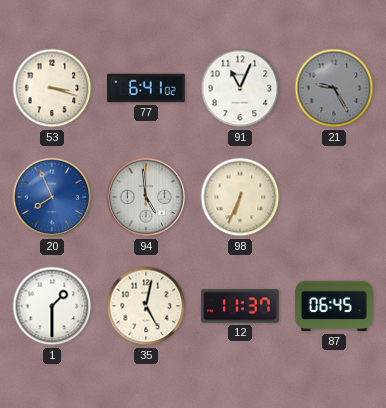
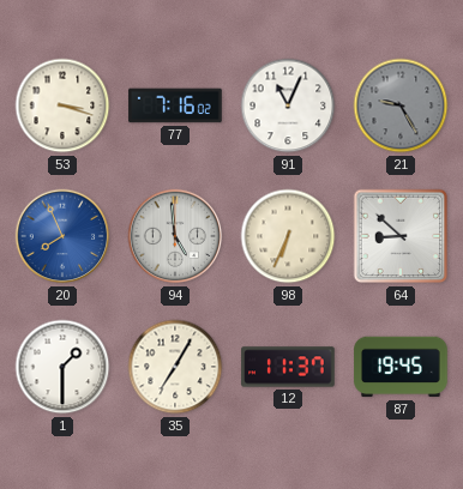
77: 6:41 -> 7:16
64: none -> 8:52
35: 5:02 -> 7:05
87: 06:45 -> 19:45
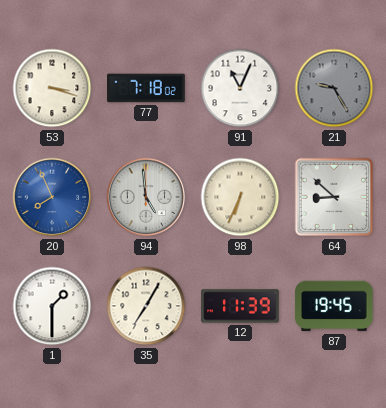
77: 7:16 -> 7:18
12: 11:37 -> 11:39
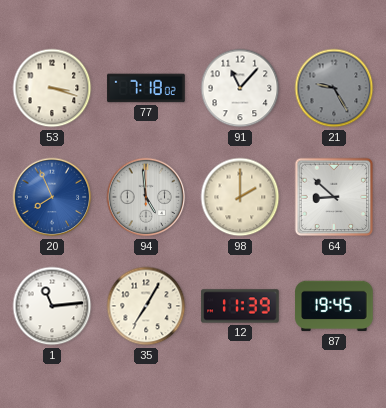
91: 11:04 -> 11:07
98: 6:34 -> 2:00
1: 1:30 -> 11:14
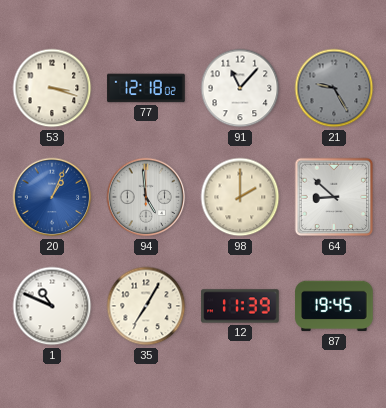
77: 7:18 -> 12:18
20: 7:56 -> 1:04
1: 11:14 -> 10:49
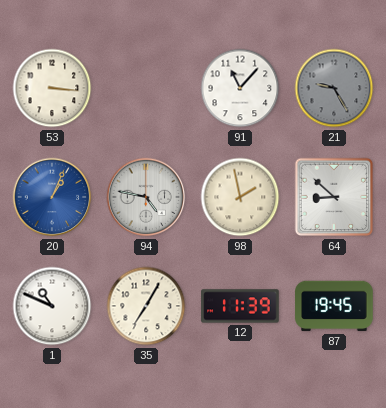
53: 3:18 -> 3:16
77: 12:18 -> none
94: 4:59 -> 4:47
98: 2:00 -> 1:58
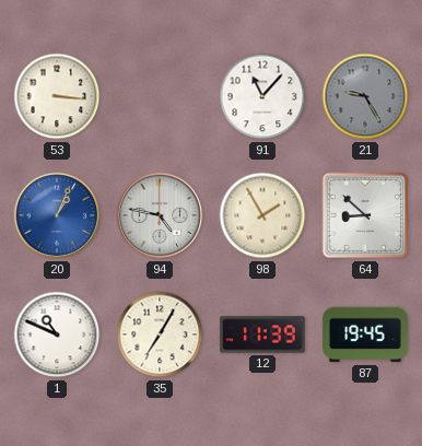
98: 1:58 -> 1:55
